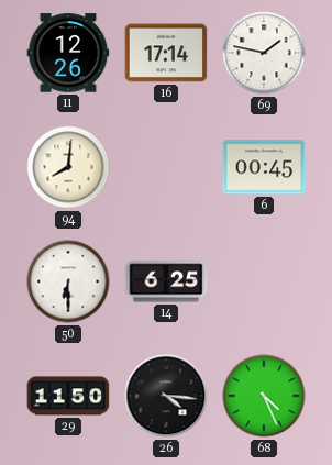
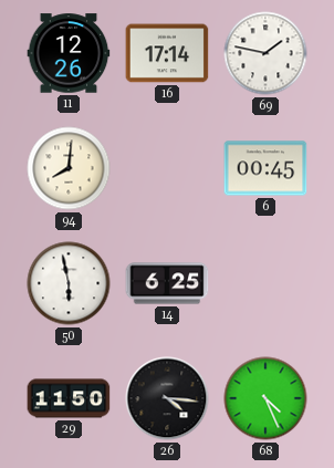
50: 6:30 -> 5:58
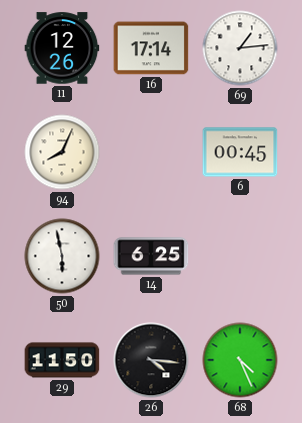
69: 1:47 -> 1:14
94: 8:01 -> 8:04
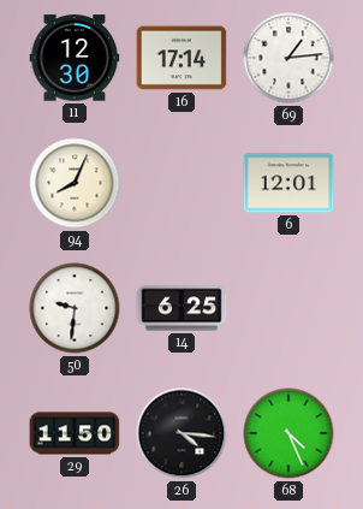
11: 12:26 -> 12:30
6: 00:45 -> 12:01
50: 5:58 -> 9:31
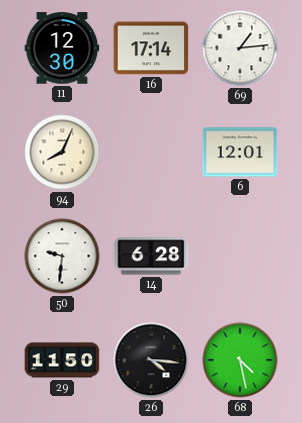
14: 6:25 -> 6:28
68: 4:26 -> 4:28
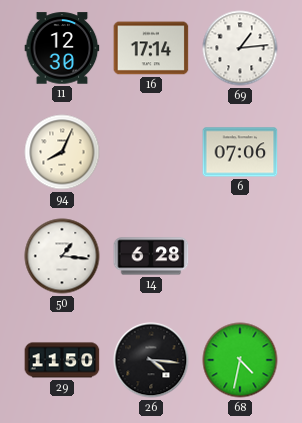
6: 12:01 -> 07:06
50: 9:31 -> 1:16
68: 4:28 -> 4:32
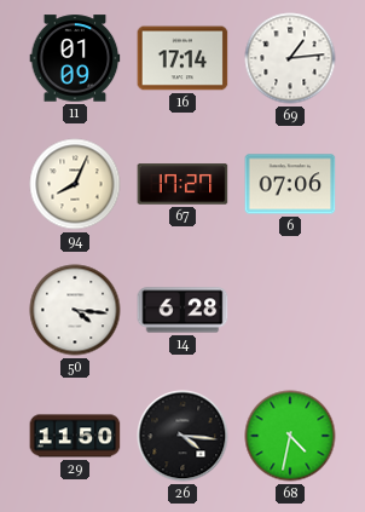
11: 12:30 -> 01:09
67: none -> 17:27
50: 1:16 -> 4:16
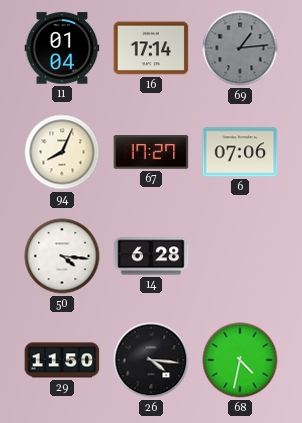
11: 01:09 -> 01:04
69 dial: white -> grey
